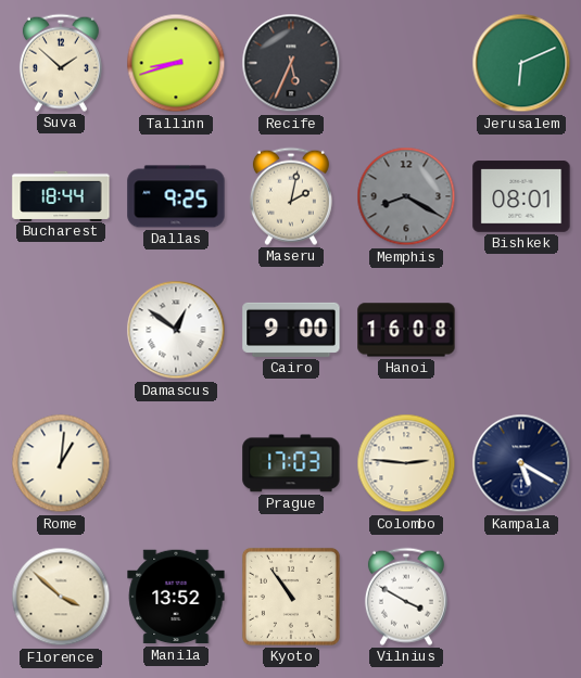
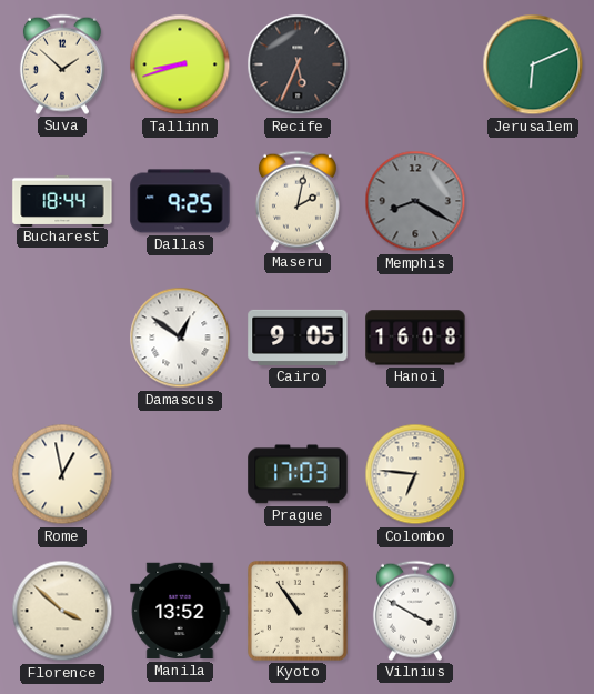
Bishkek: 08:01 -> none
Cairo: 9:00 -> 9:05
Rome: 1:01 -> 12:58
Colombo: 2:46 -> 6:46
Kampala: 5:20 -> none
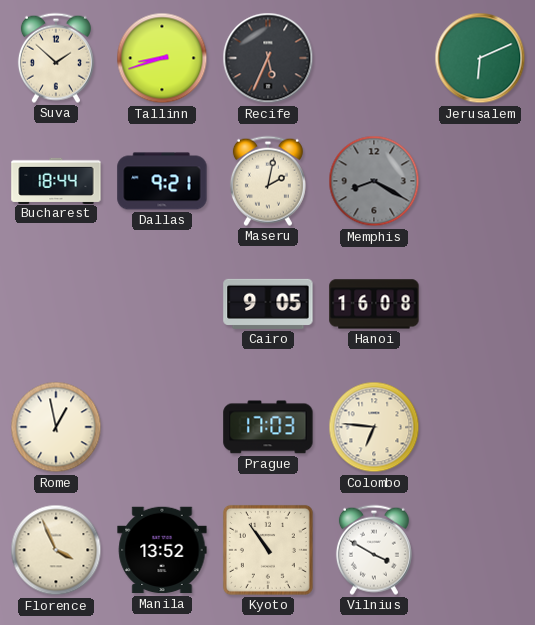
Dallas: 9:25 -> 9:21
Damascus: 12:51 -> none
Florence: 3:52 -> 3:56
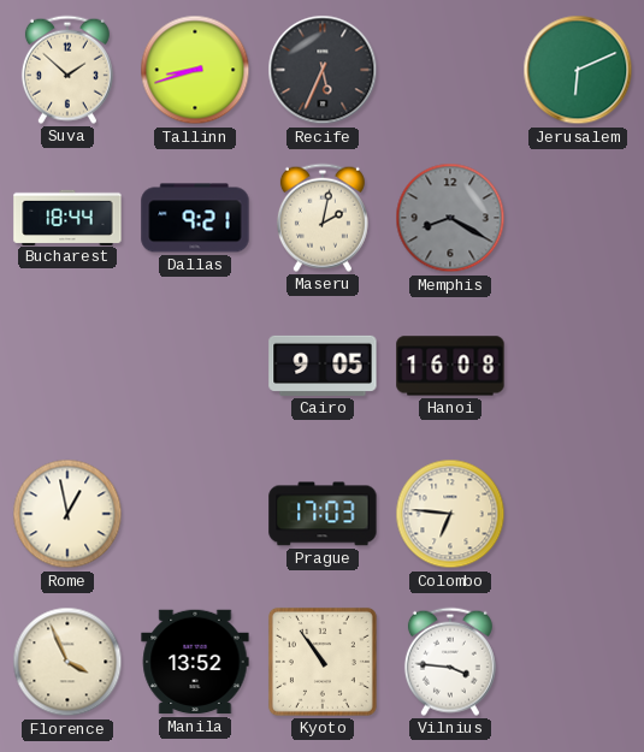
Vilnius: 3:50 -> 3:46
